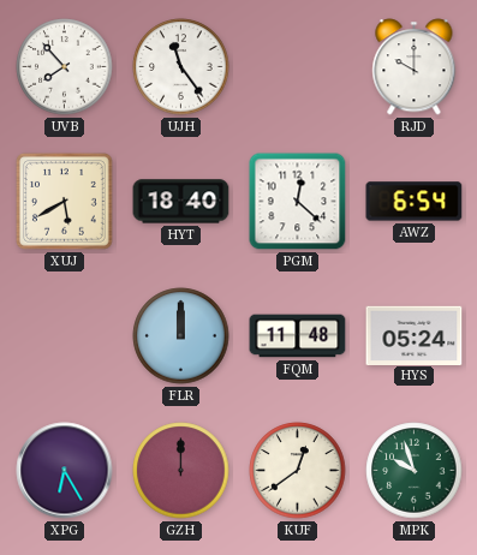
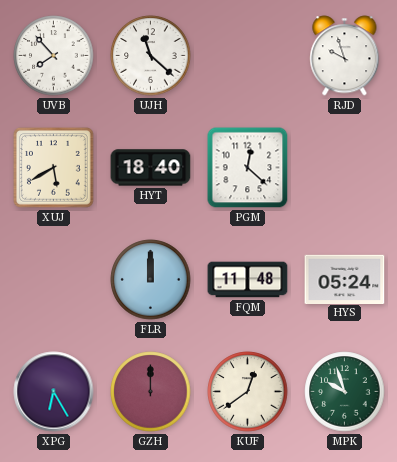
UJH: 11:24 -> 11:22
RJD: 10:00 -> 9:57
AWZ: 6:54 -> none
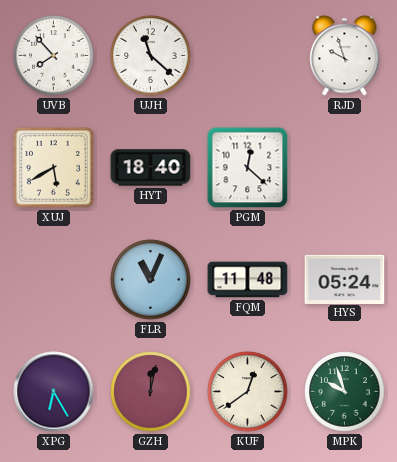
FLR: 12:00 -> 11:04
GZH: 12:00 -> 12:02
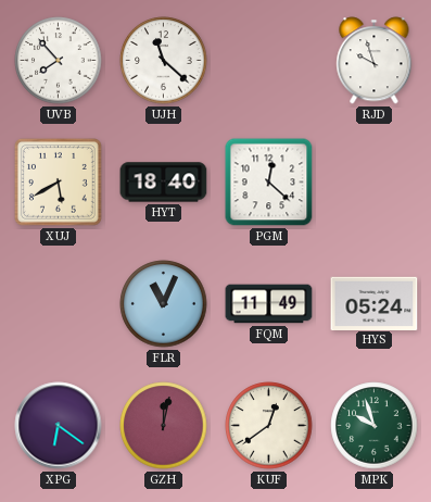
FQM: 11:48 -> 11:49
XPG: 6:25 -> 6:21
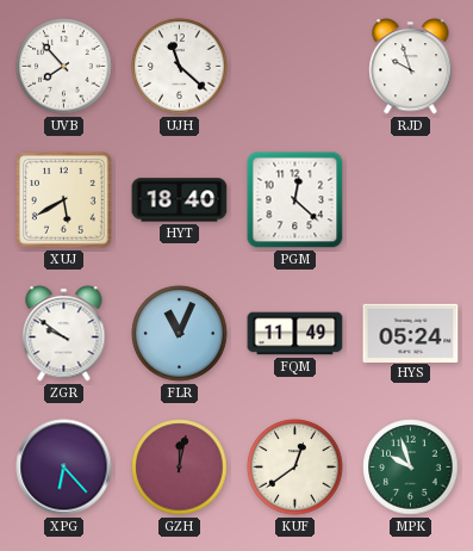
ZGR: none -> 9:51
XPG: 6:21 -> 6:23
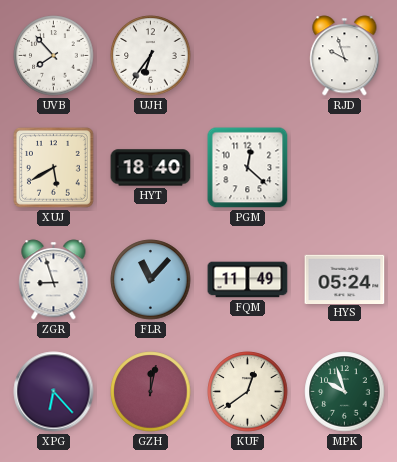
UJH: 11:22 -> 6:36
ZGR: 9:51 -> 8:57
FLR: 11:04 -> 11:07
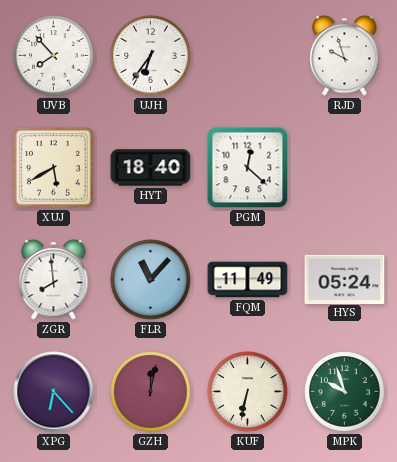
ZGR: 8:57 -> 7:59
KUF: 12:39 -> 6:32
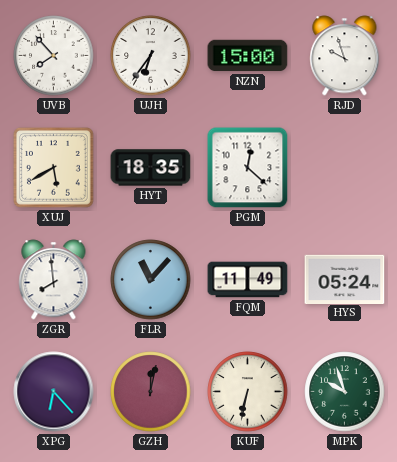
NZN: none -> 15:00
HYT: 18:40 -> 18:35
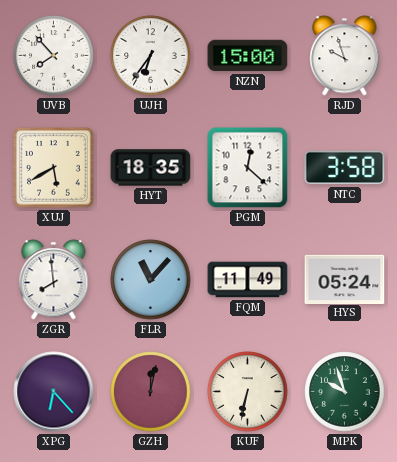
NTC: none -> 3:58
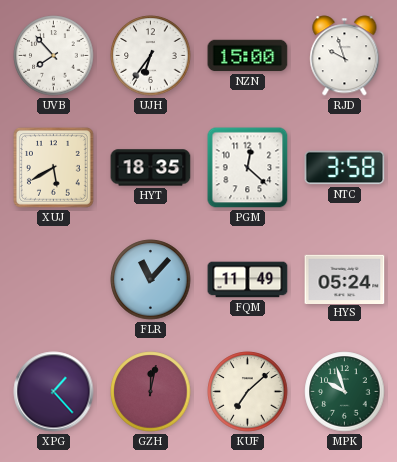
ZGR: 7:59 -> none
XPG: 6:23 -> 1:23
KUF: 6:32 -> 7:08
